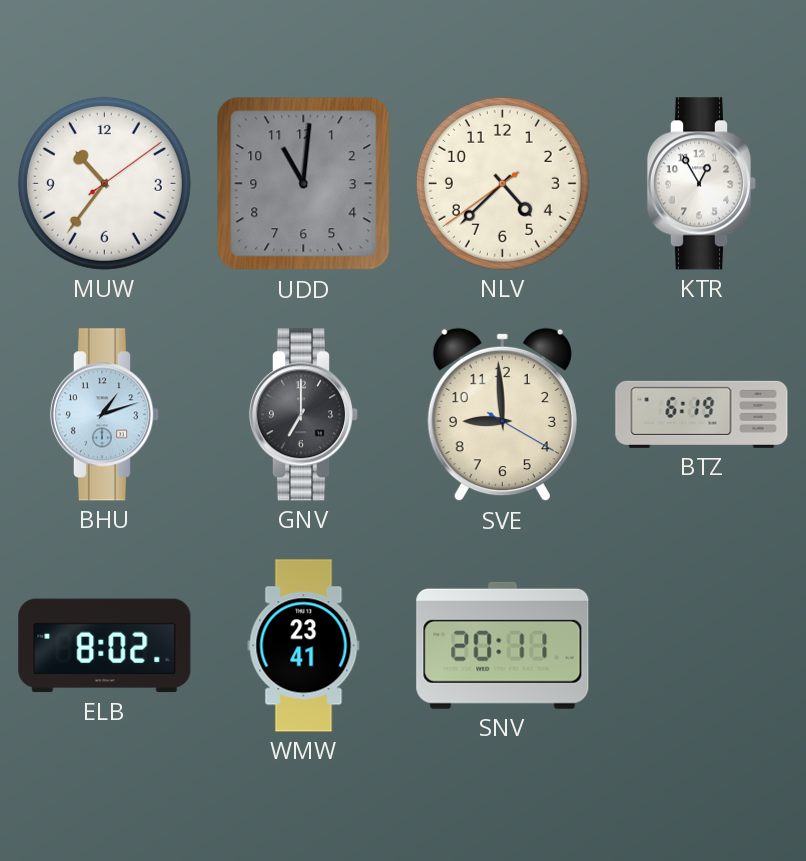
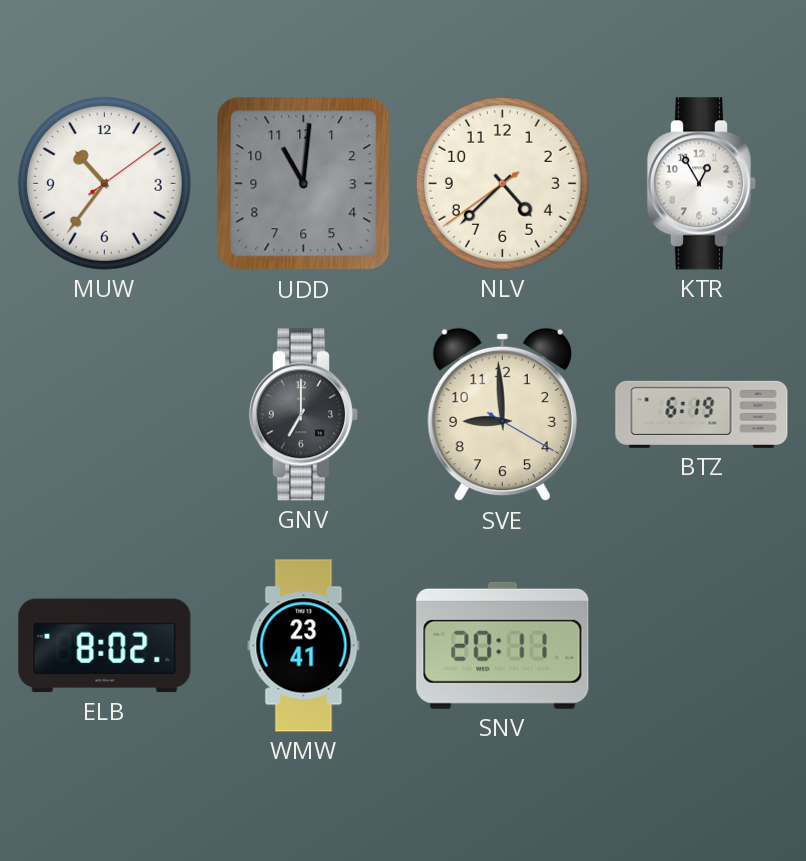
BHU: 1:12 -> none
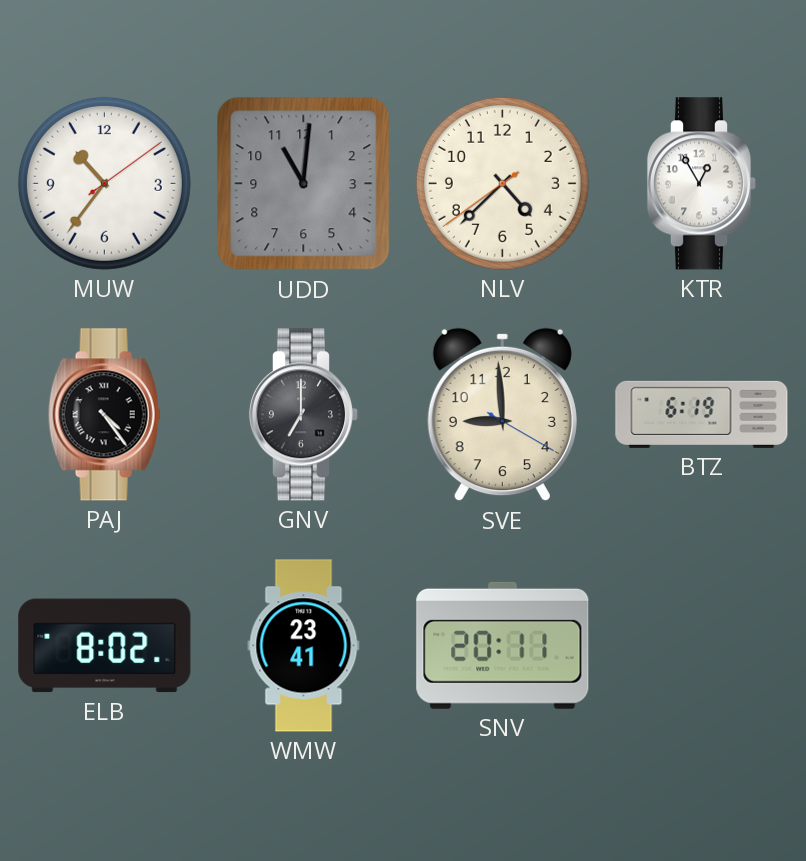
PAJ: none -> 4:24
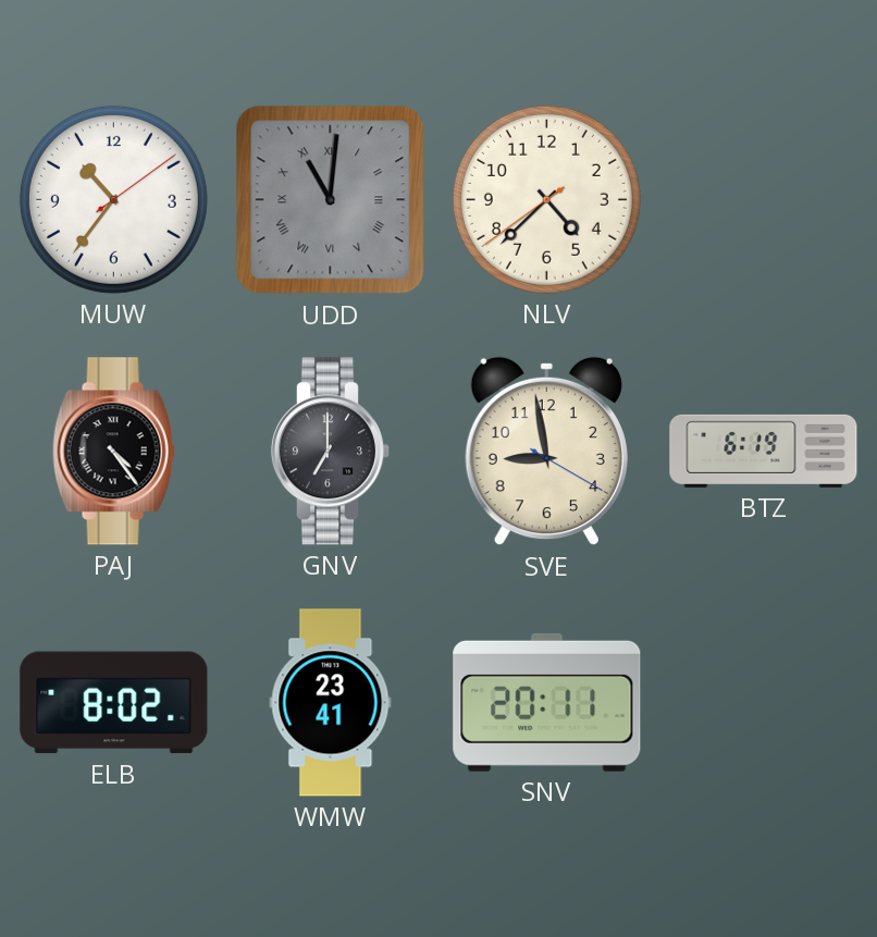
UDD numerals: Arabic -> Roman
KTR: 12:55 -> none
SVE: 8:59 -> 8:58
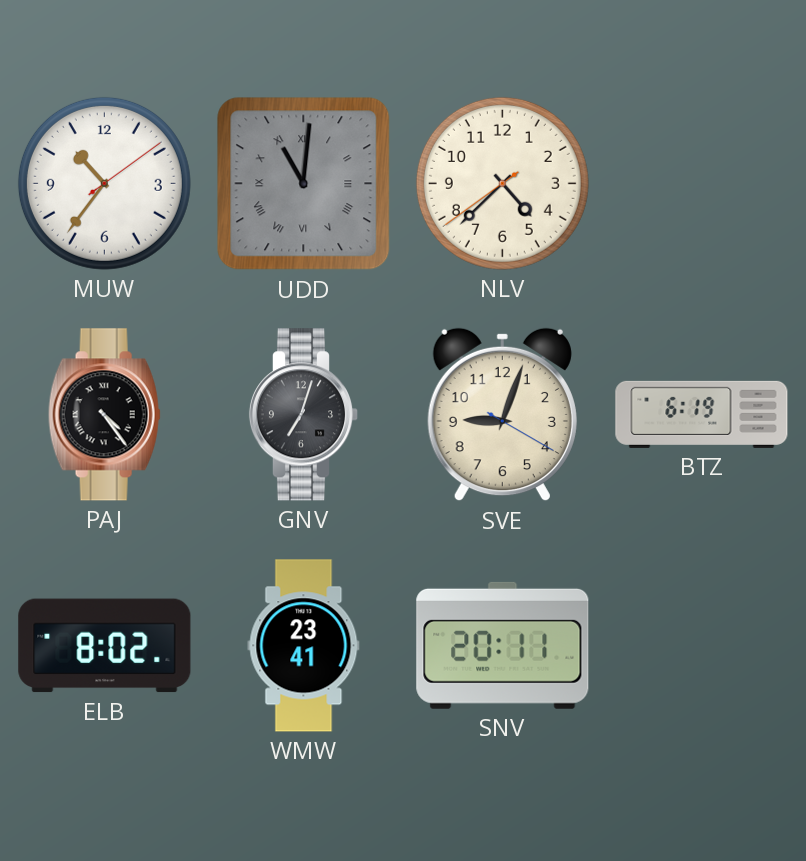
GNV: 7:00 -> 7:03
SVE: 8:58 -> 9:03
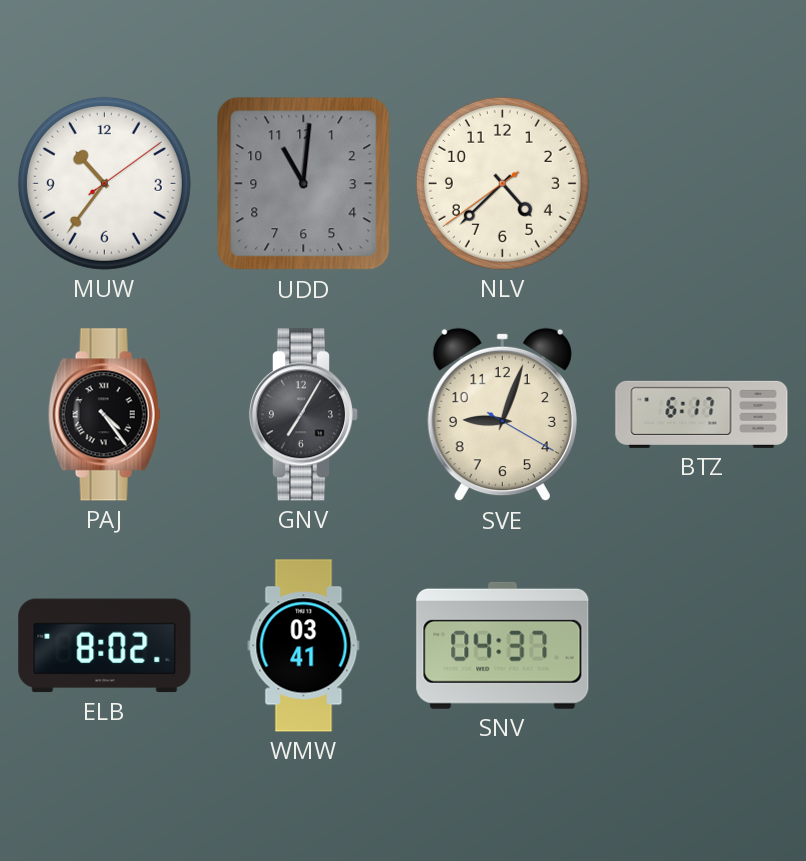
UDD numerals: Roman -> Arabic
GNV: 7:03 -> 7:05
BTZ: 6:19 -> 6:17
WMW: 23:41 -> 03:41
SNV: 20:11 -> 04:37
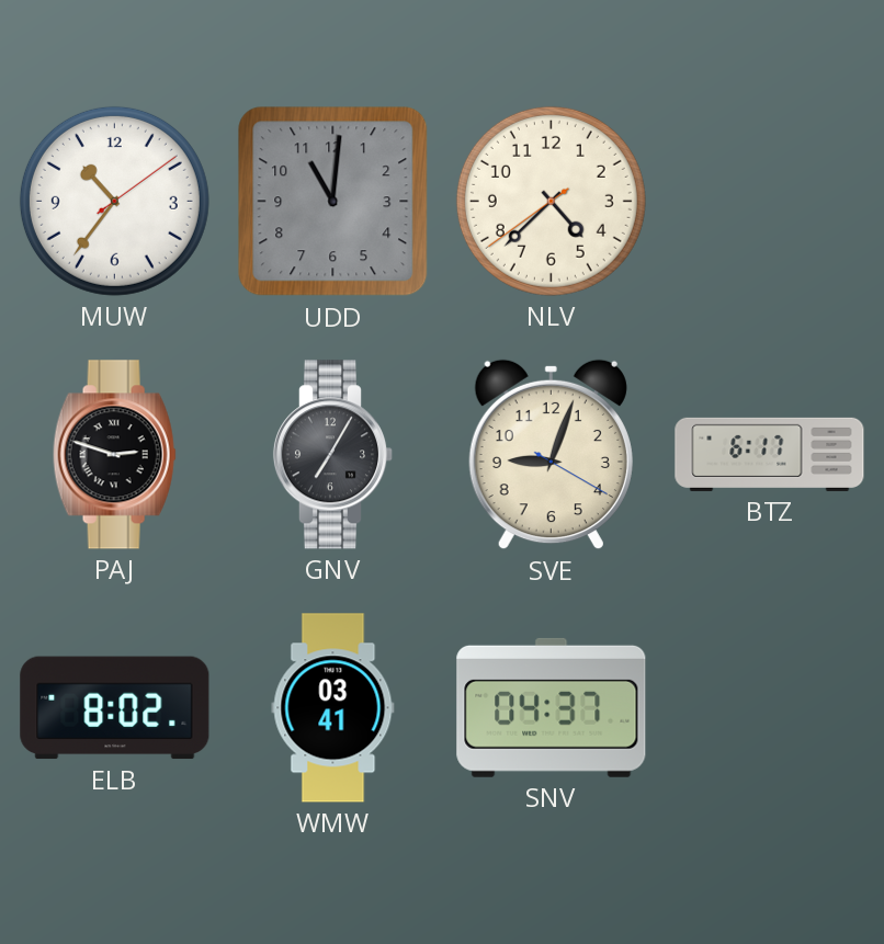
PAJ: 4:24 -> 2:48
